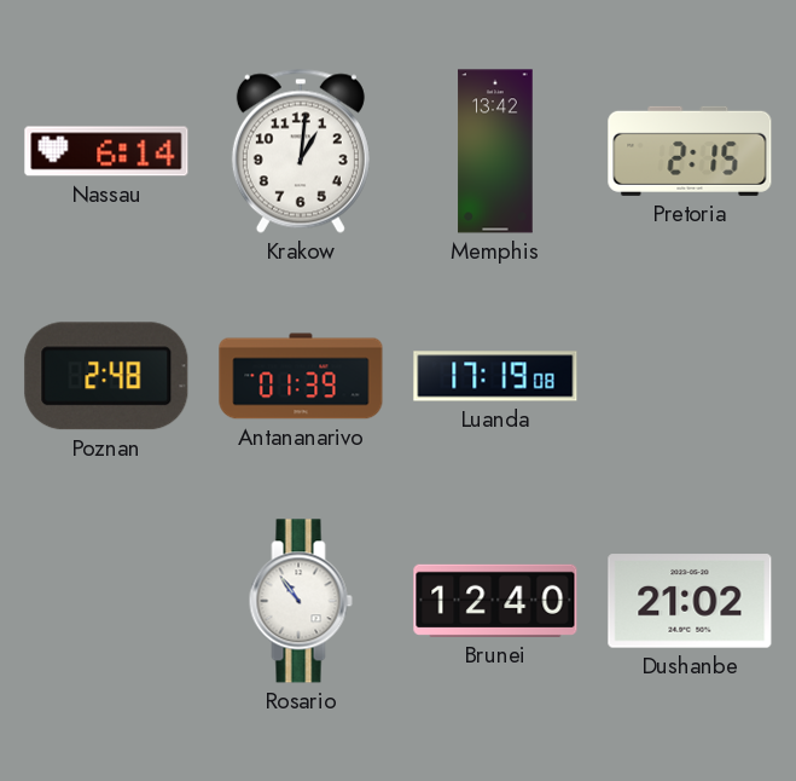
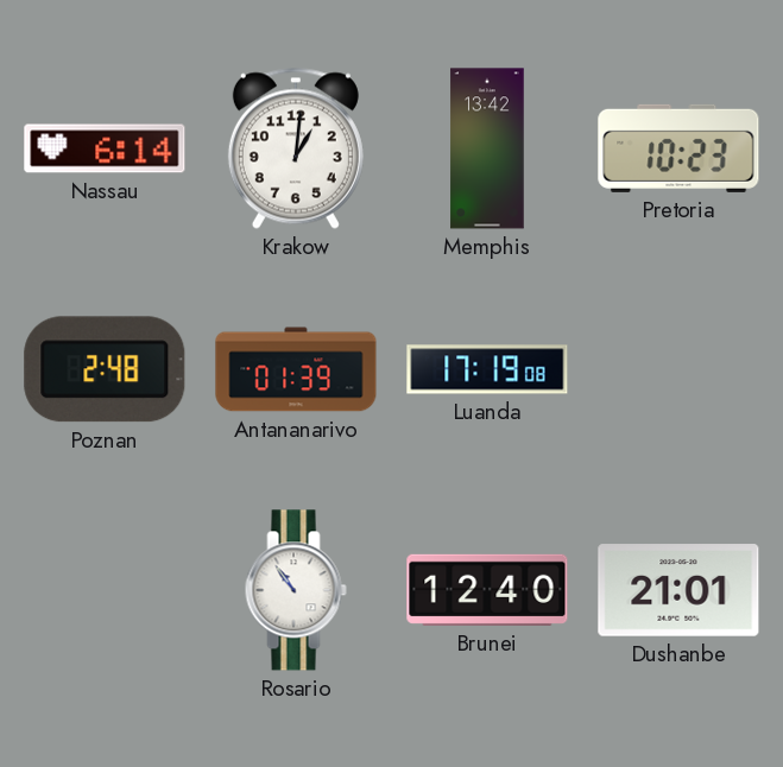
Pretoria: 2:15 -> 10:23
Dushanbe: 21:02 -> 21:01
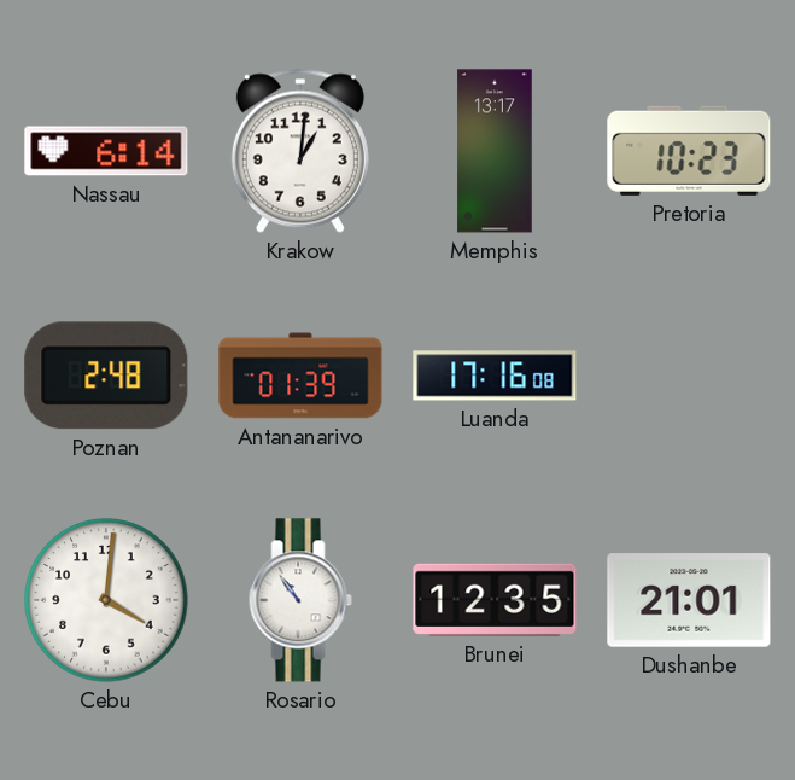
Memphis: 13:42 -> 13:17
Luanda: 17:19 -> 17:16
Cebu: none -> 4:01
Brunei: 12:40 -> 12:35
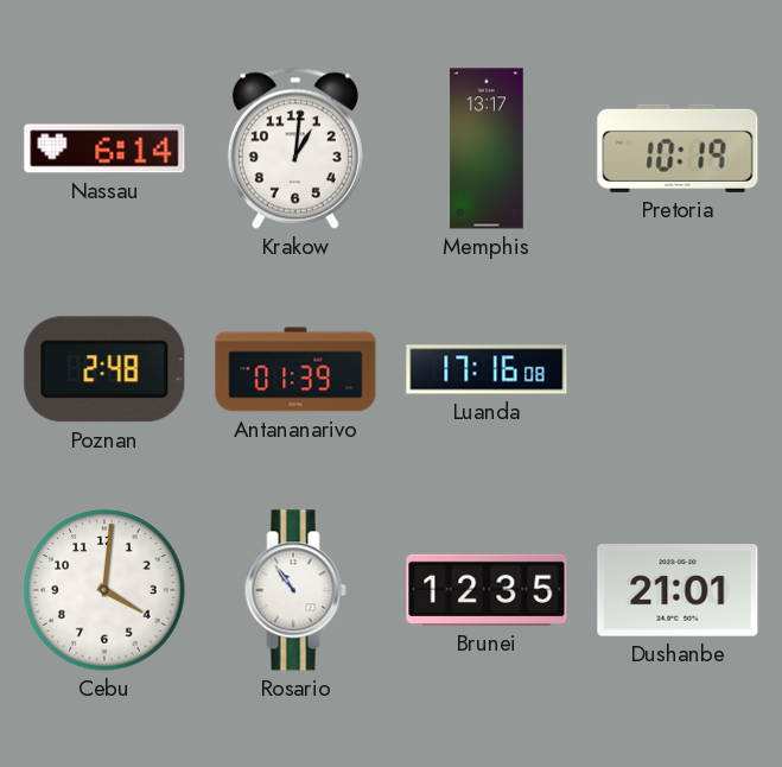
Pretoria: 10:23 -> 10:19
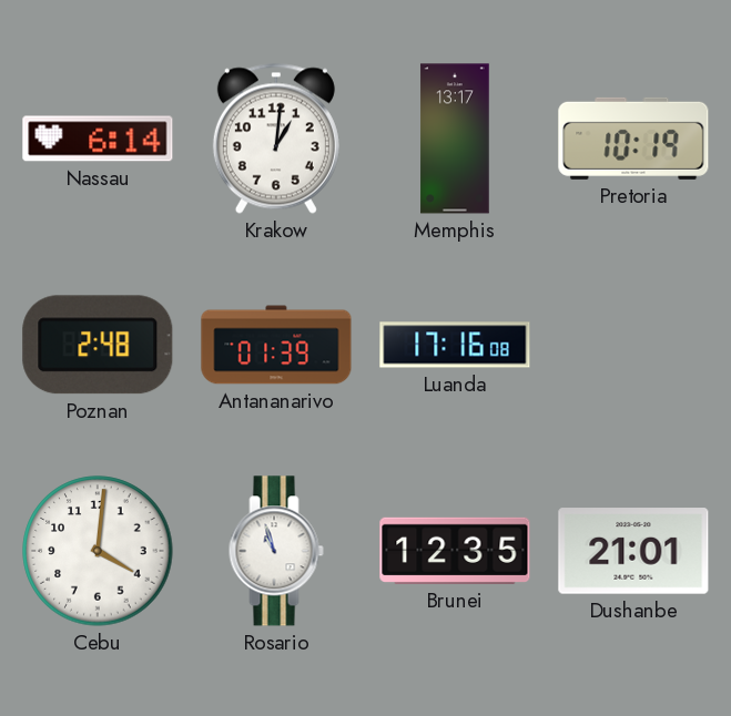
Rosario: 10:54 -> 10:57
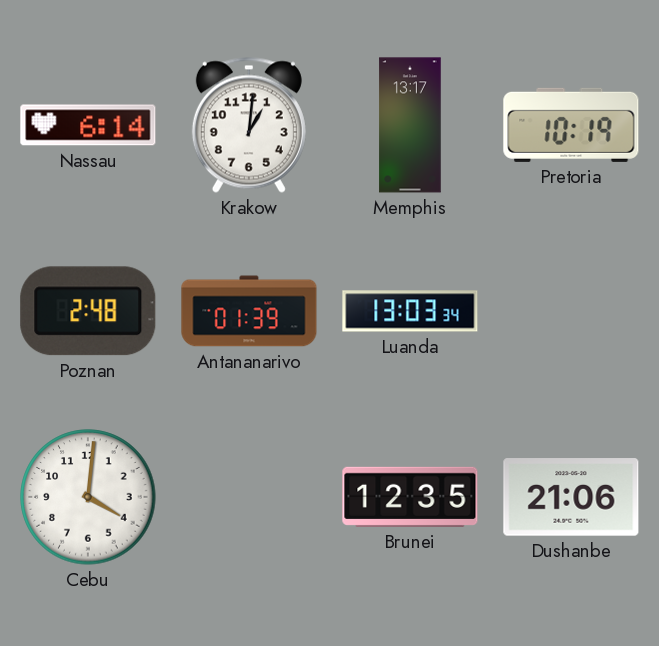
Luanda: 17:16 -> 13:03
Rosario: 10:57 -> none
Dushanbe: 21:01 -> 21:06
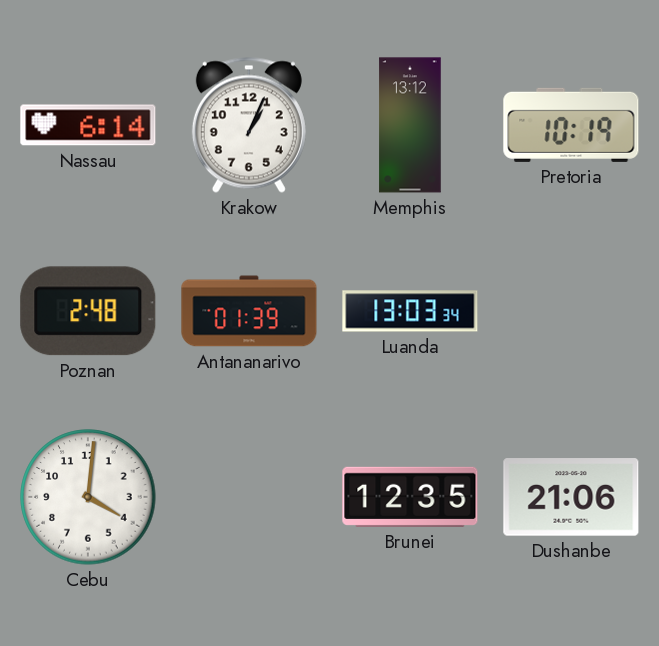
Krakow: 1:01 -> 1:04
Memphis: 13:17 -> 13:12
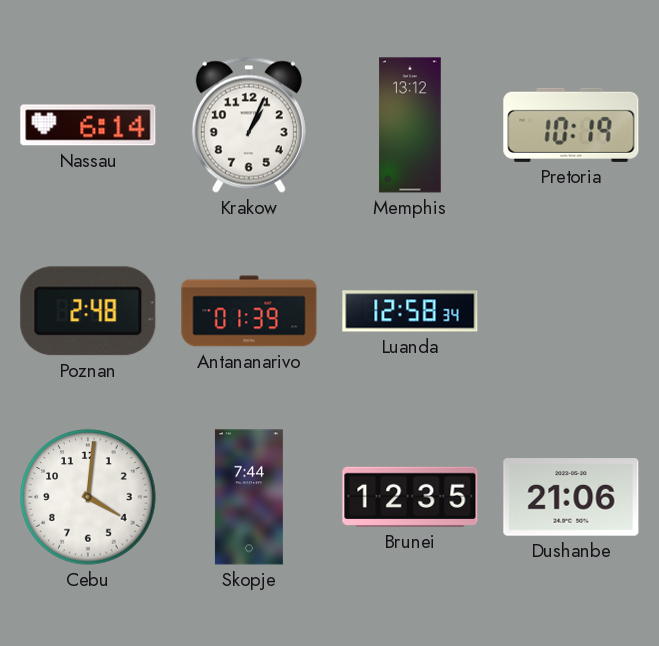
Luanda: 13:03 -> 12:58
Skopje: none -> 7:44
